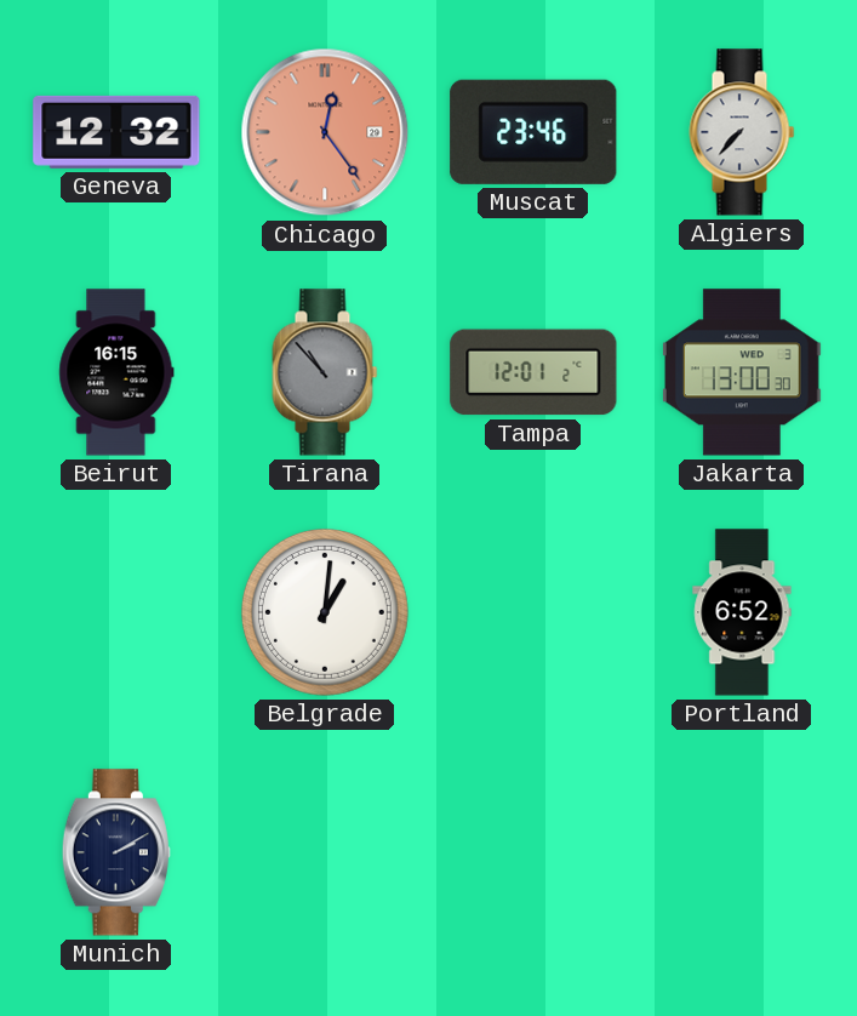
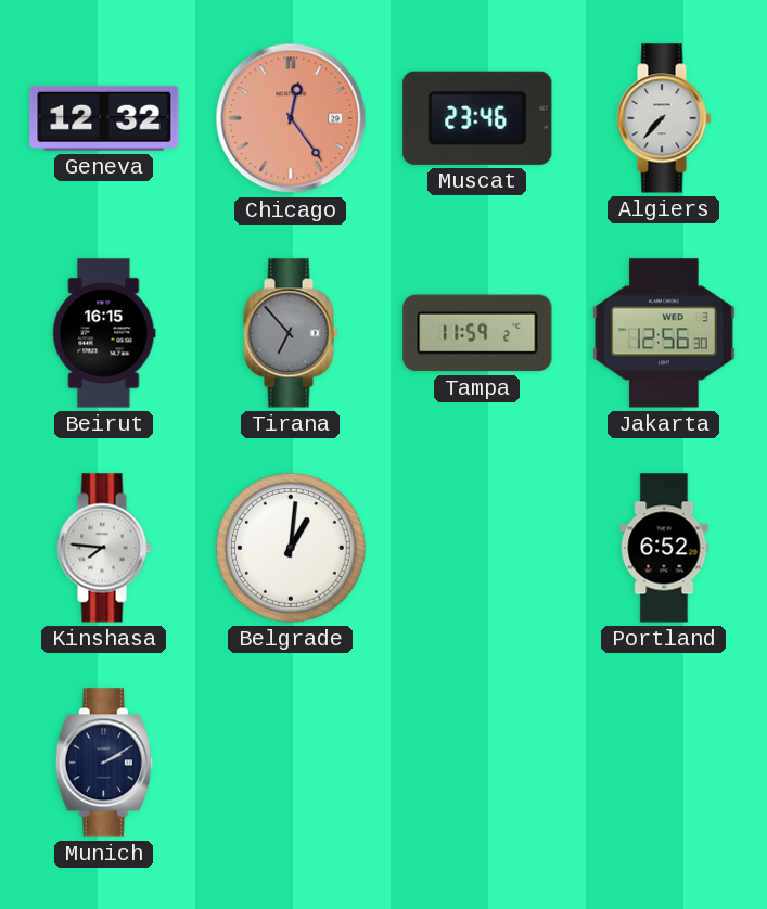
Tirana: 10:53 -> 6:53
Tampa: 12:01 -> 11:59
Jakarta: 13:00 -> 12:56
Kinshasa: none -> 7:46
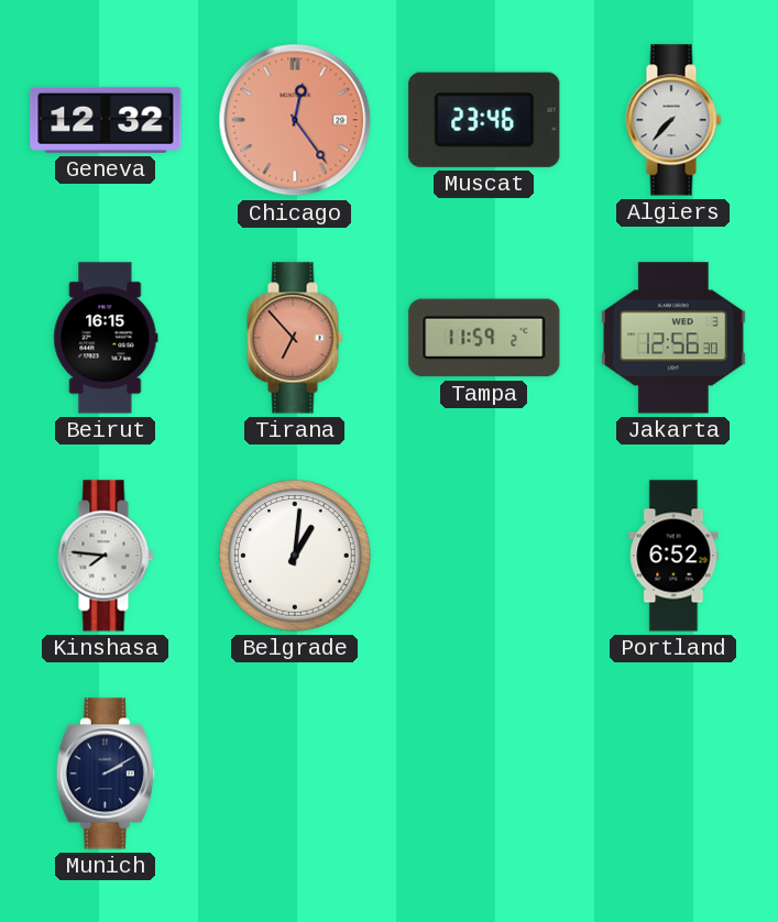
Tirana dial: grey -> salmon
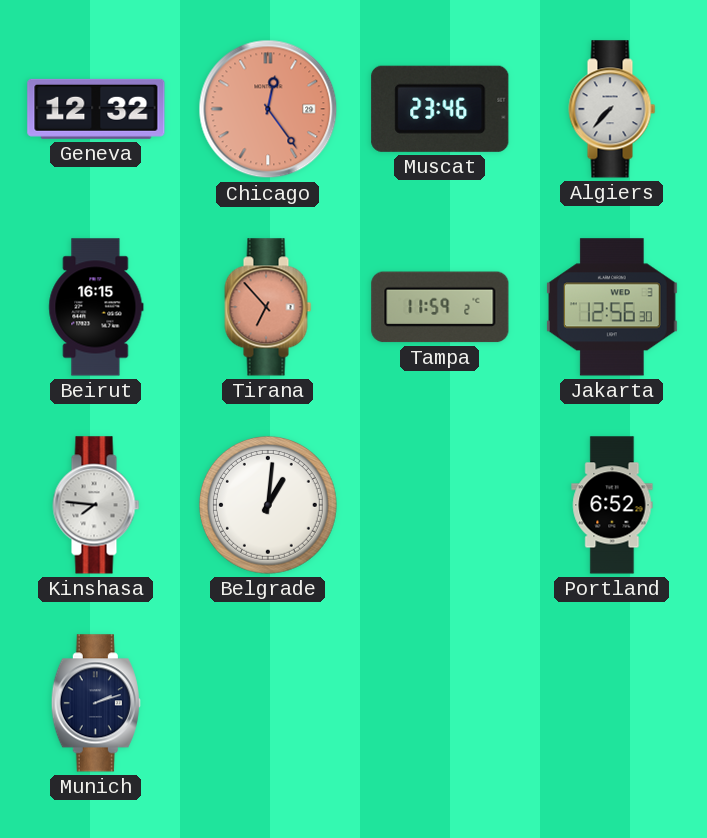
Munich: 2:10 -> 2:12
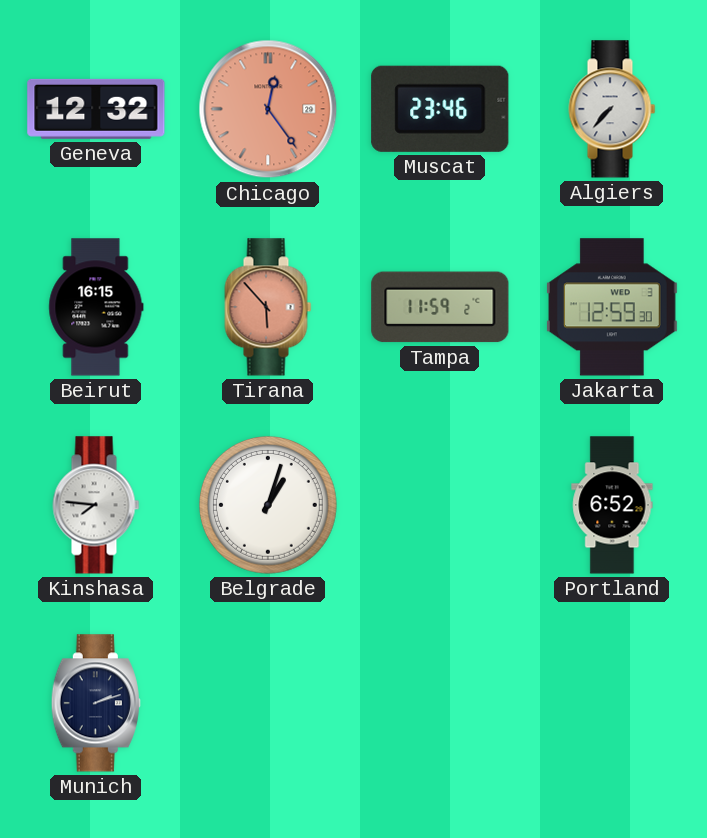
Tirana: 6:53 -> 5:53
Jakarta: 12:56 -> 12:59
Belgrade: 1:01 -> 1:03
